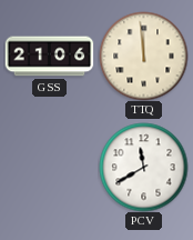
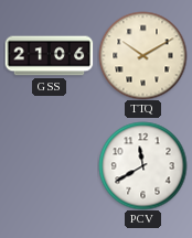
TTQ: 11:59 -> 10:10
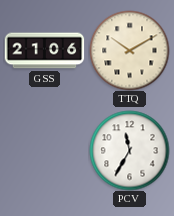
PCV: 11:40 -> 11:35
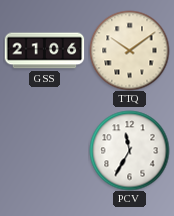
TTQ: 10:10 -> 10:09
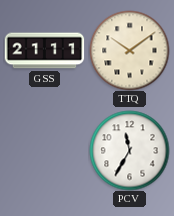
GSS: 21:06 -> 21:11
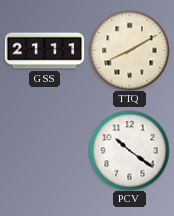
TTQ: 10:09 -> 8:10
PCV: 11:35 -> 10:21
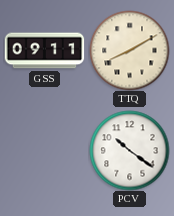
GSS: 21:11 -> 09:11
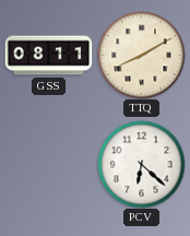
GSS: 09:11 -> 08:11
PCV: 10:21 -> 6:22
